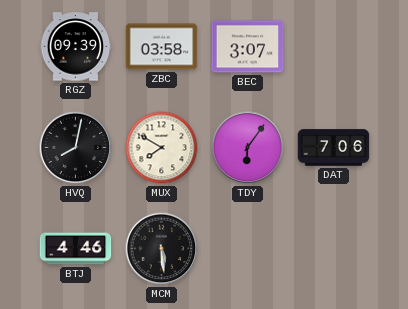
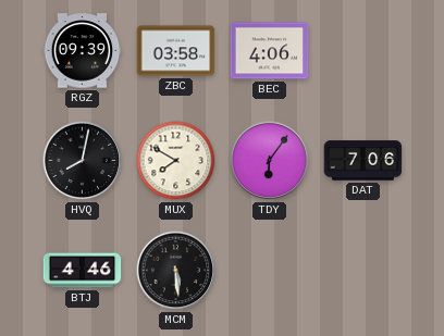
BEC: 3:07 -> 4:06
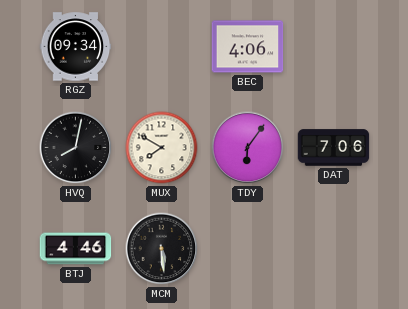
RGZ: 09:39 -> 09:34
ZBC: 03:58 -> none
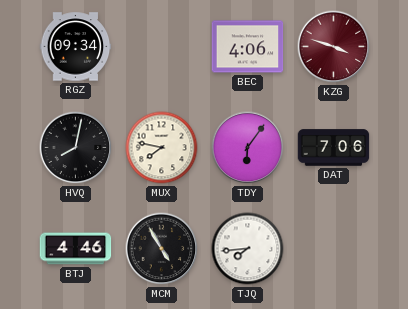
KZG: none -> 3:48
MUX: 7:50 -> 7:47
MCM: 5:29 -> 4:55
TJQ: none -> 7:44
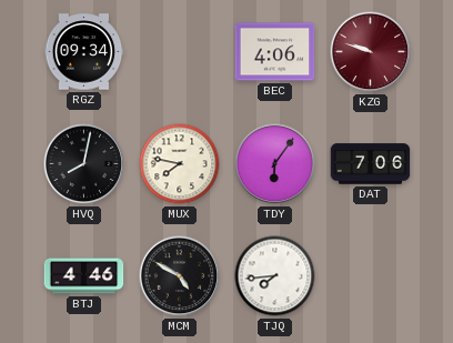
KZG: 3:48 -> 9:48
MCM: 4:55 -> 4:50
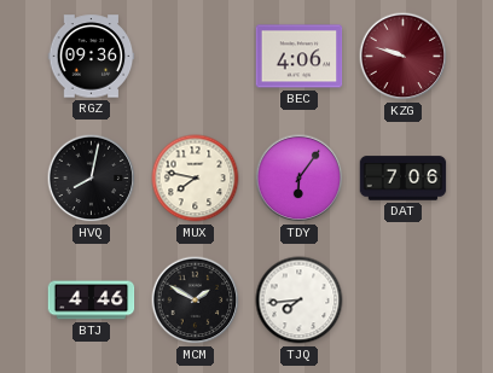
RGZ: 09:34 -> 09:36
MCM: 4:50 -> 1:50
